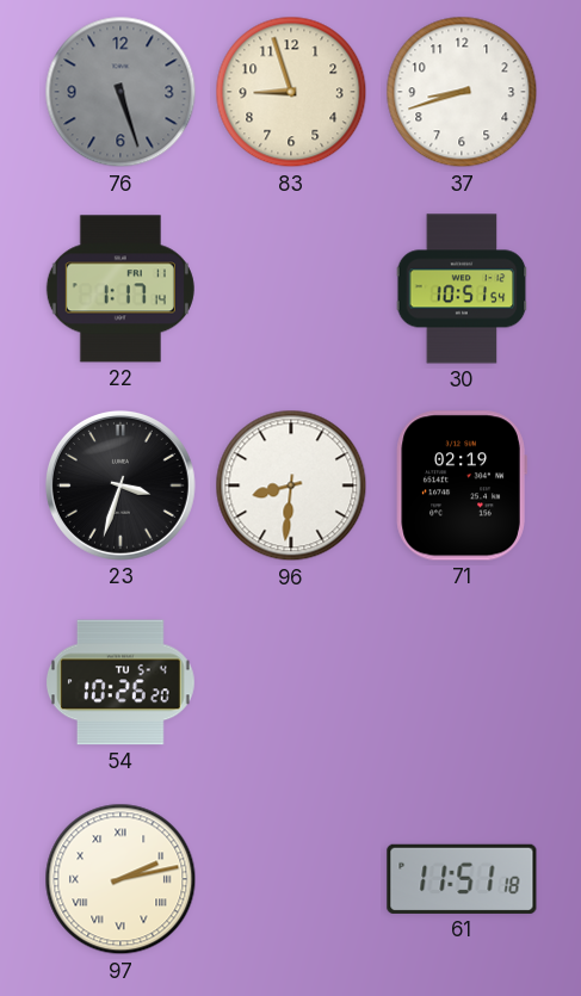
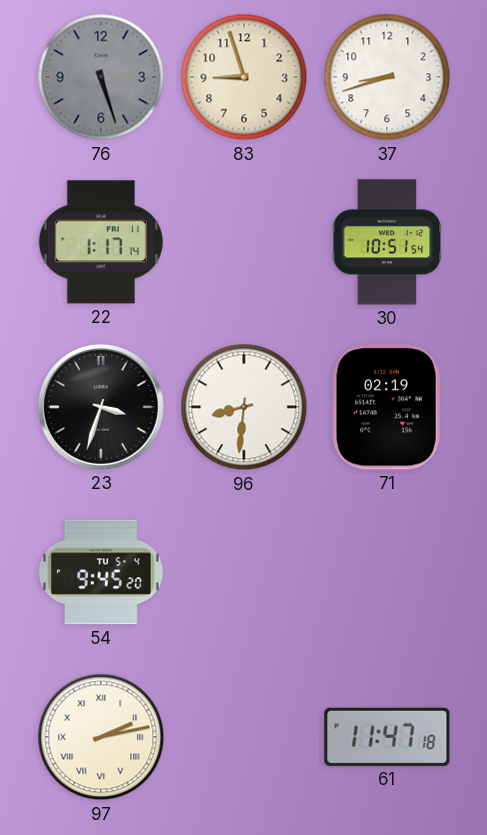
54: 10:26 -> 9:45
61: 11:51 -> 11:47
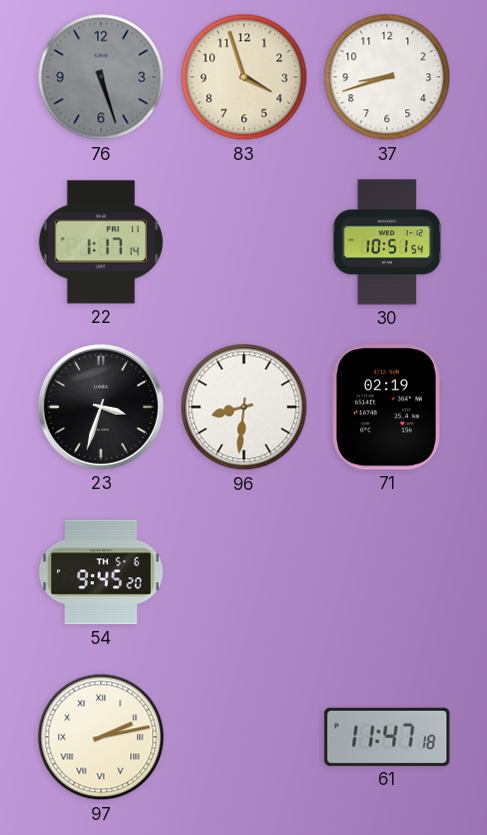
83: 8:57 -> 3:57
54 date: TU 5-4 -> TH 5-6
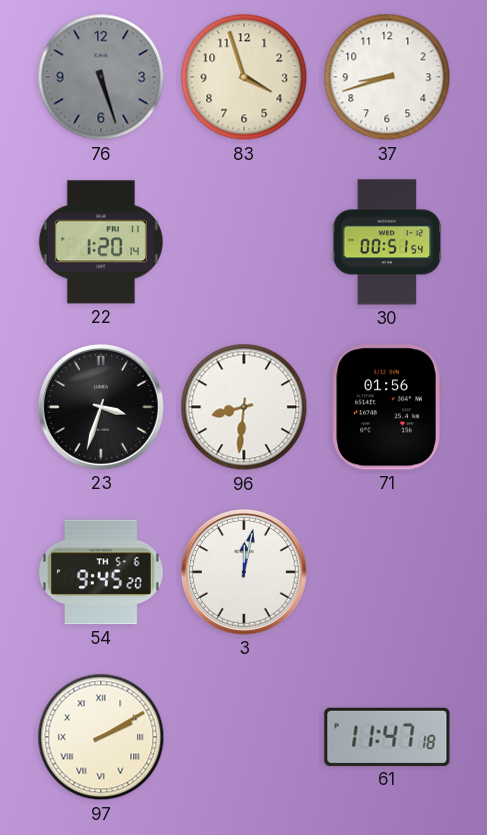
22: 1:17 -> 1:20
30: 10:51 -> 00:51
71: 02:19 -> 01:56
3: none -> 12:02
97: 2:13 -> 2:10
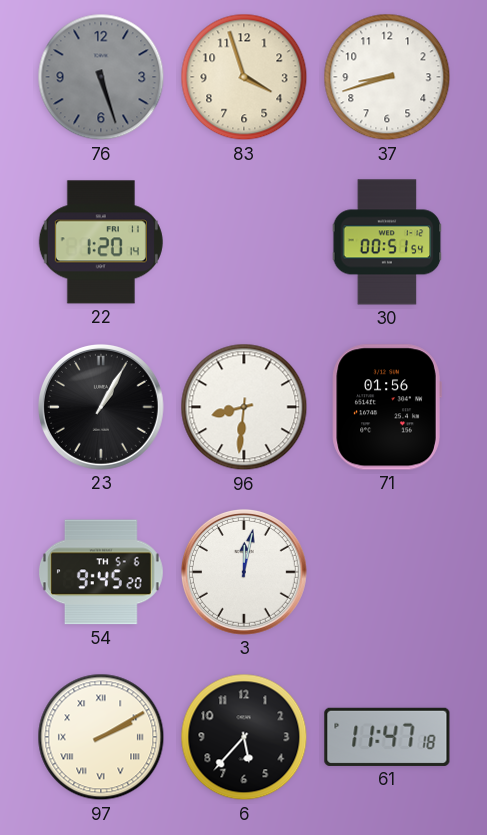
23: 3:33 -> 1:05
6: none -> 5:37
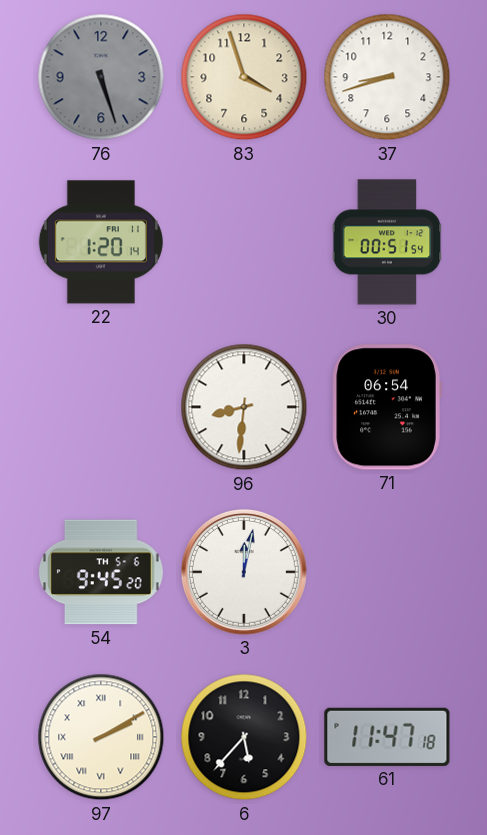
23: 1:05 -> none
71: 01:56 -> 06:54
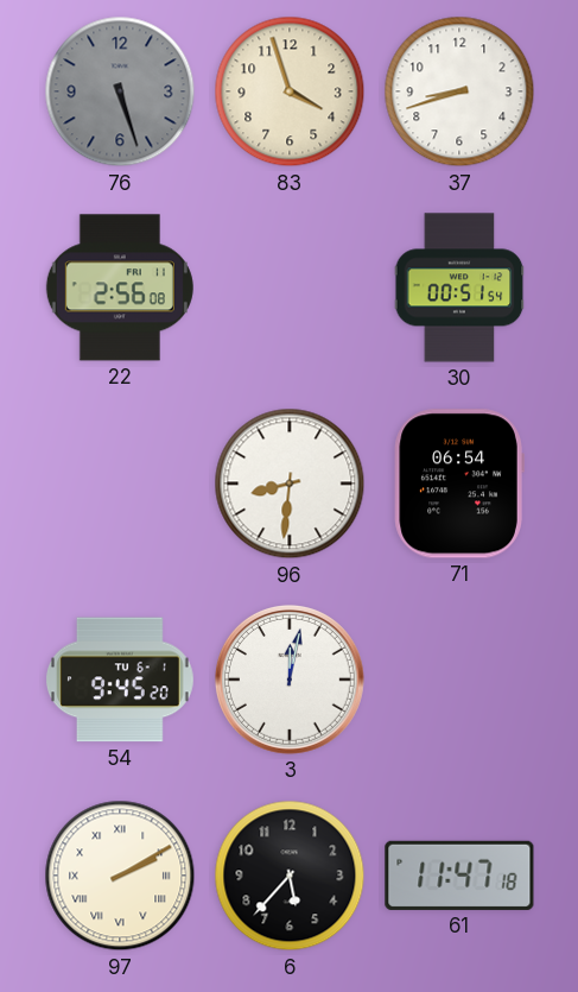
22: 1:20 -> 2:56
54 date: TH 5-6 -> TU 6-1
